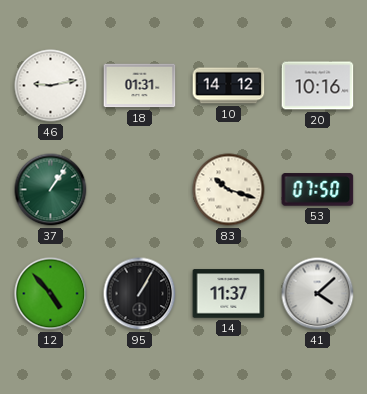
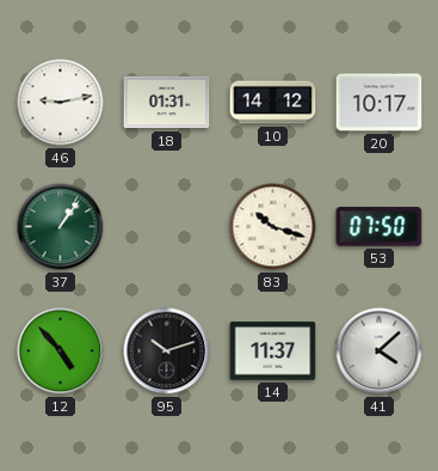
20: 10:16 -> 10:17
95: 1:05 -> 10:12
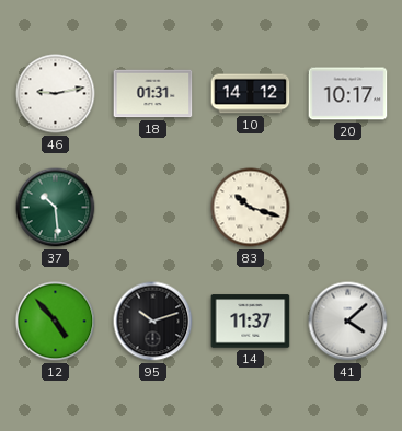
37: 1:06 -> 10:29
53: 07:50 -> none
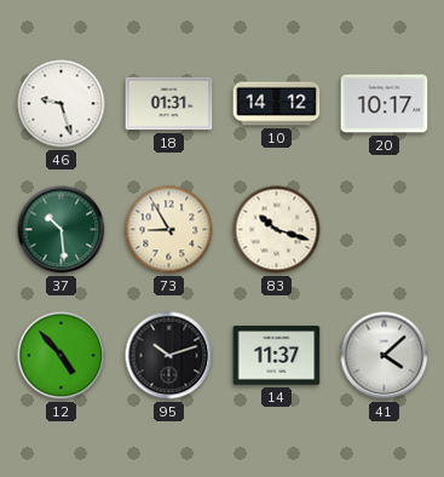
46: 9:13 -> 9:27
73: none -> 8:55
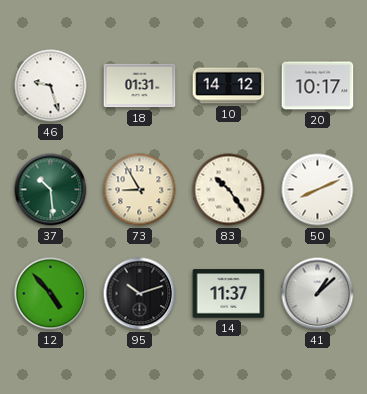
83: 10:18 -> 10:24
50: none -> 8:11
41: 4:08 -> 1:08
